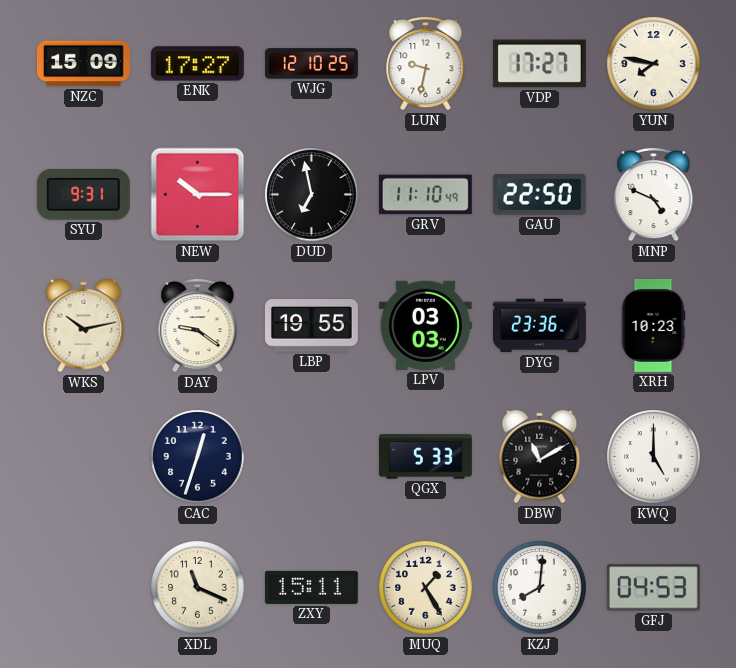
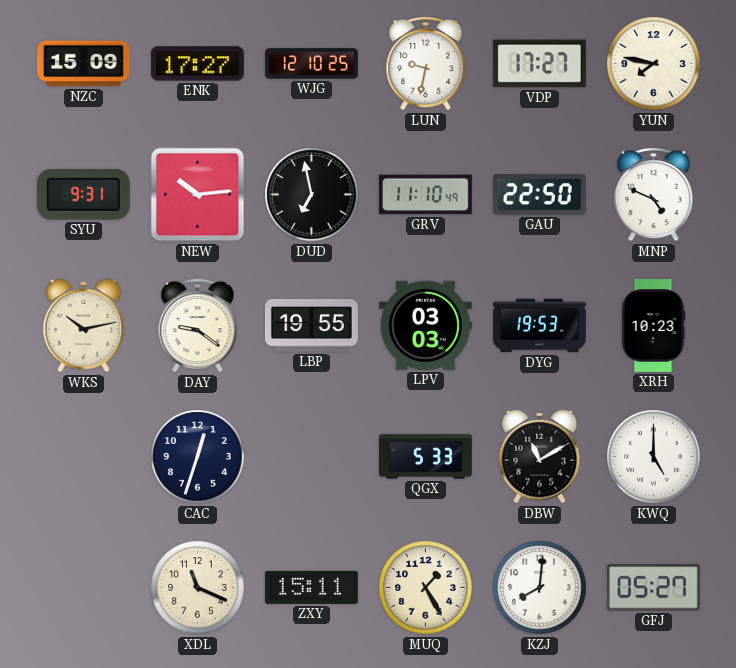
NEW: 10:15 -> 10:14
DYG: 23:36 -> 19:53
GFJ: 04:53 -> 05:27
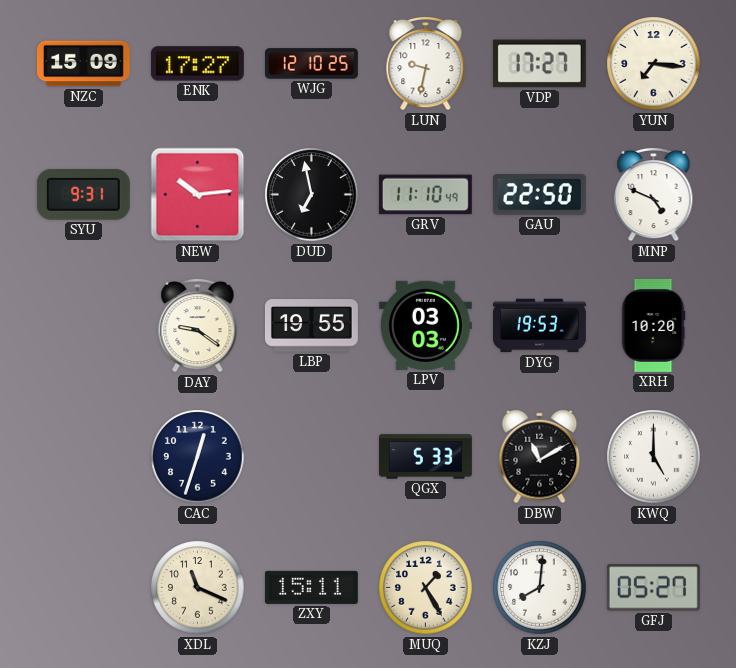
YUN: 7:47 -> 7:16
WKS: 10:13 -> none
XRH: 10:23 -> 10:20
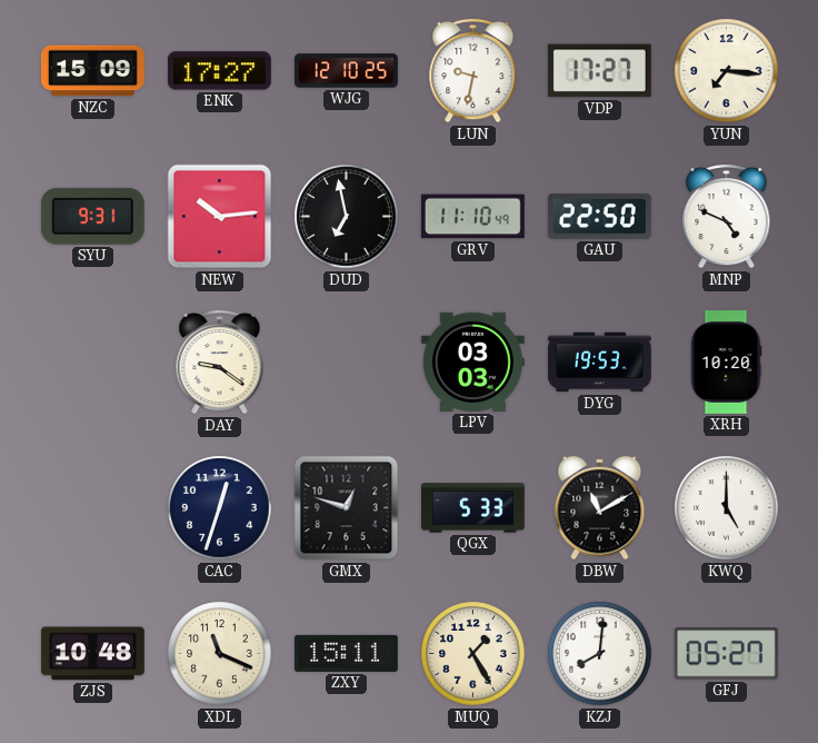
LBP: 19:55 -> none
GMX: none -> 12:48
ZJS: none -> 10:48
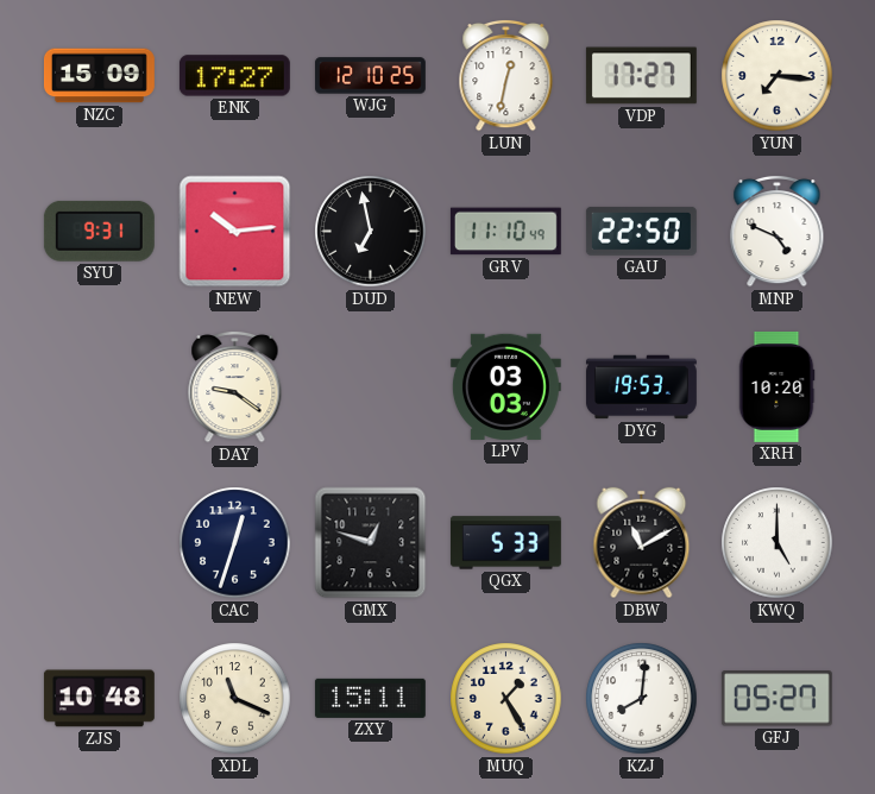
LUN: 9:32 -> 12:32
